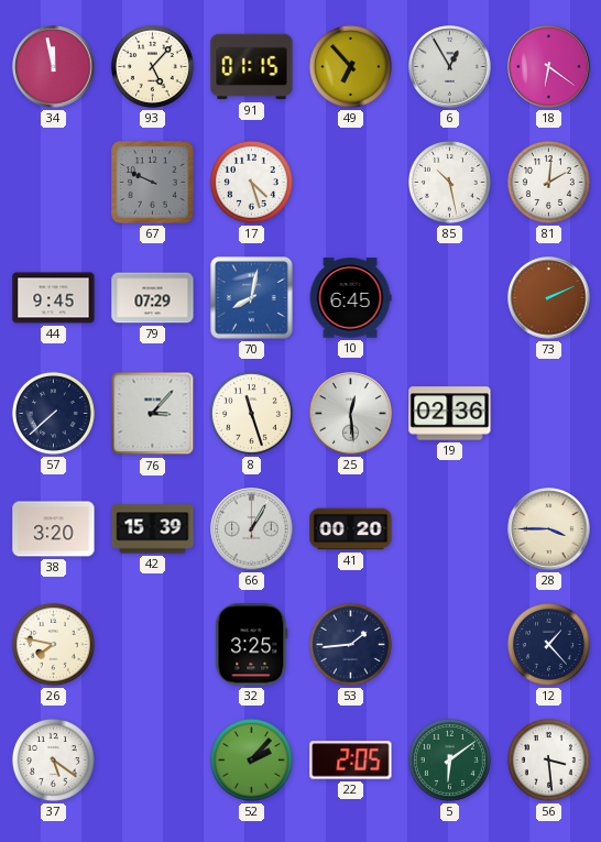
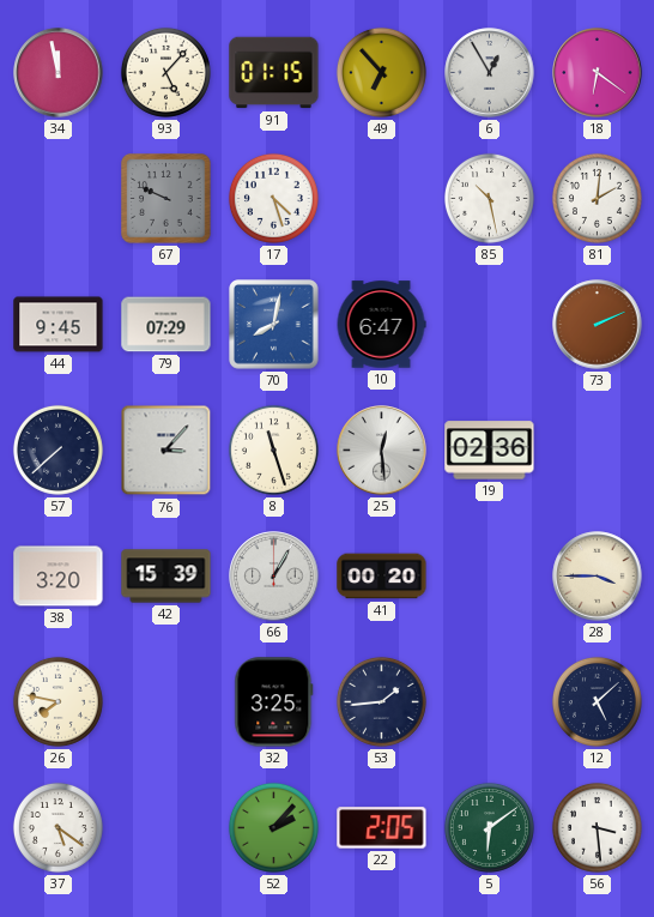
10: 6:45 -> 6:47
12: 1:23 -> 5:08
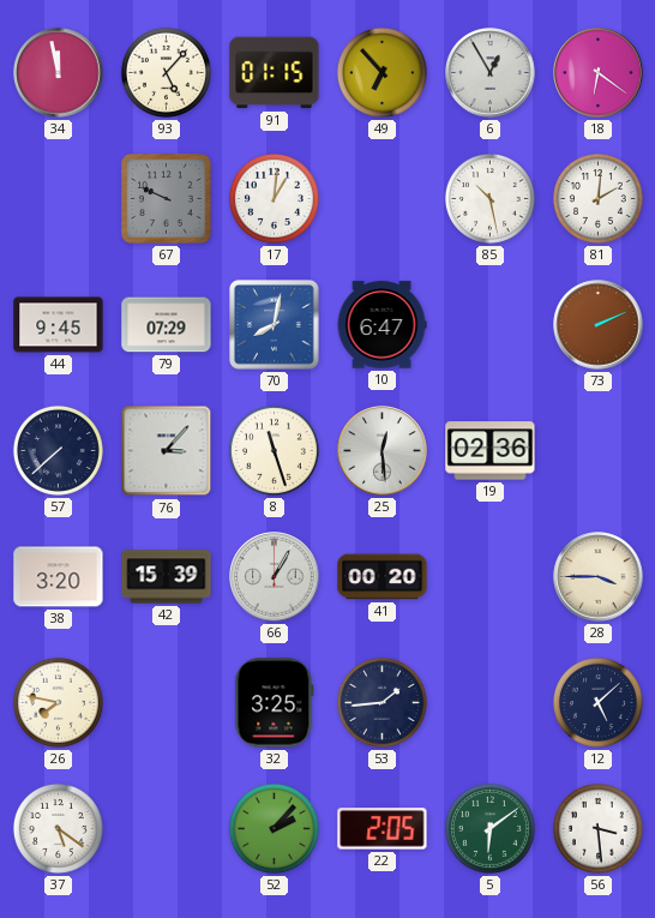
17: 4:27 -> 1:01
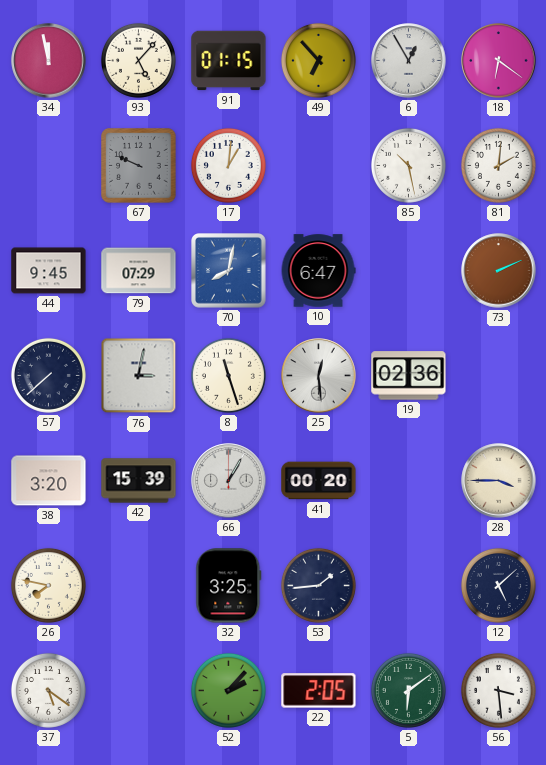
76: 3:07 -> 3:02
